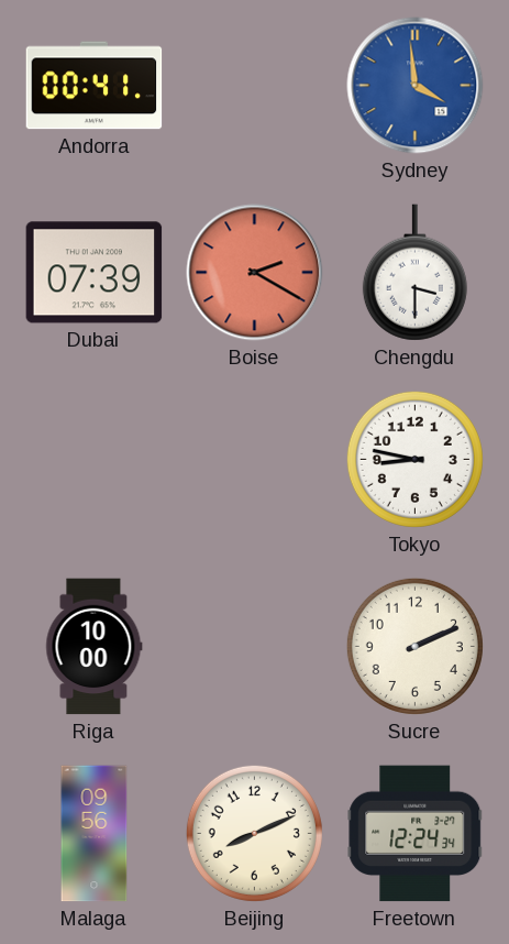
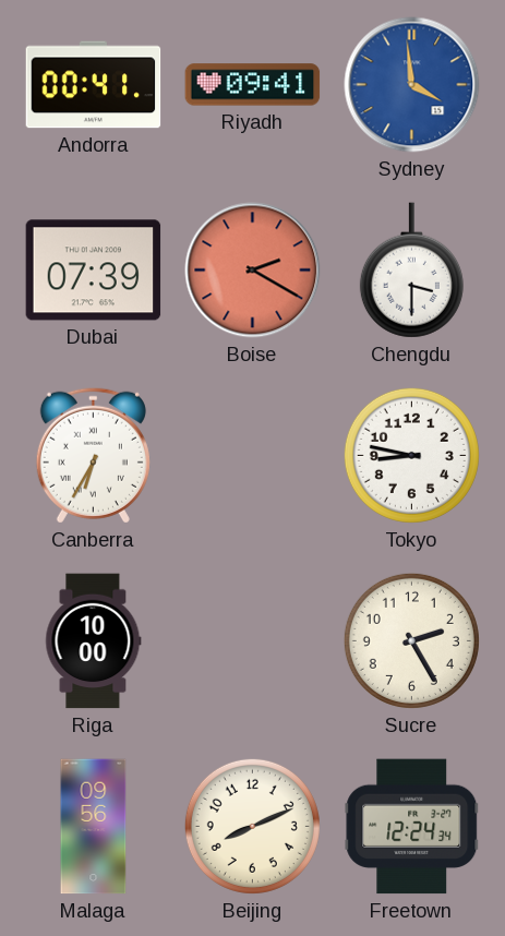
Riyadh: none -> 09:41
Canberra: none -> 6:35
Sucre: 2:11 -> 2:25
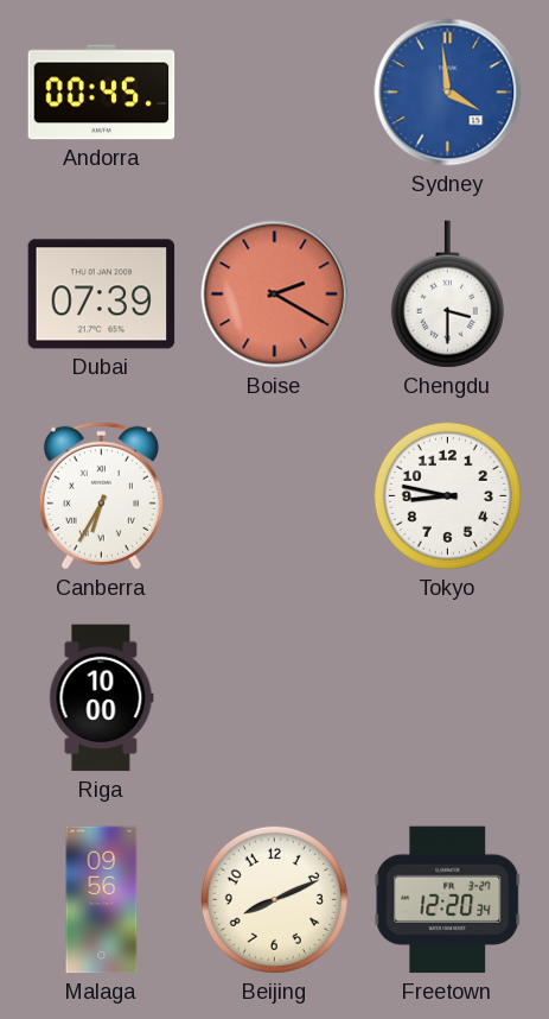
Andorra: 00:41 -> 00:45
Riyadh: 09:41 -> none
Sucre: 2:25 -> none
Freetown: 12:24 -> 12:20
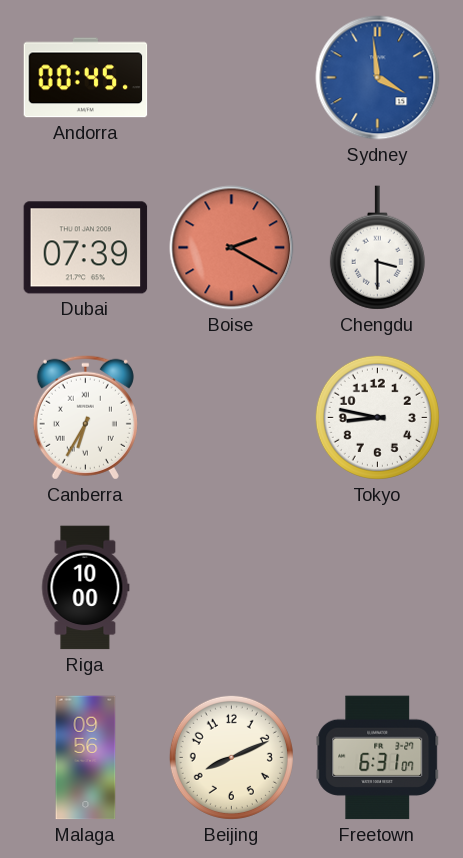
Freetown: 12:20 -> 6:31
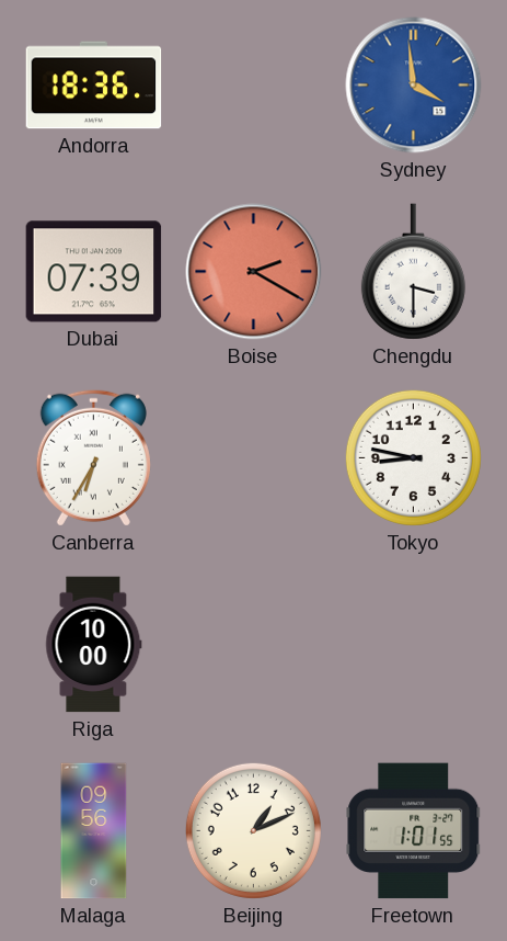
Andorra: 00:45 -> 18:36
Beijing: 8:11 -> 1:11
Freetown: 6:31 -> 1:01
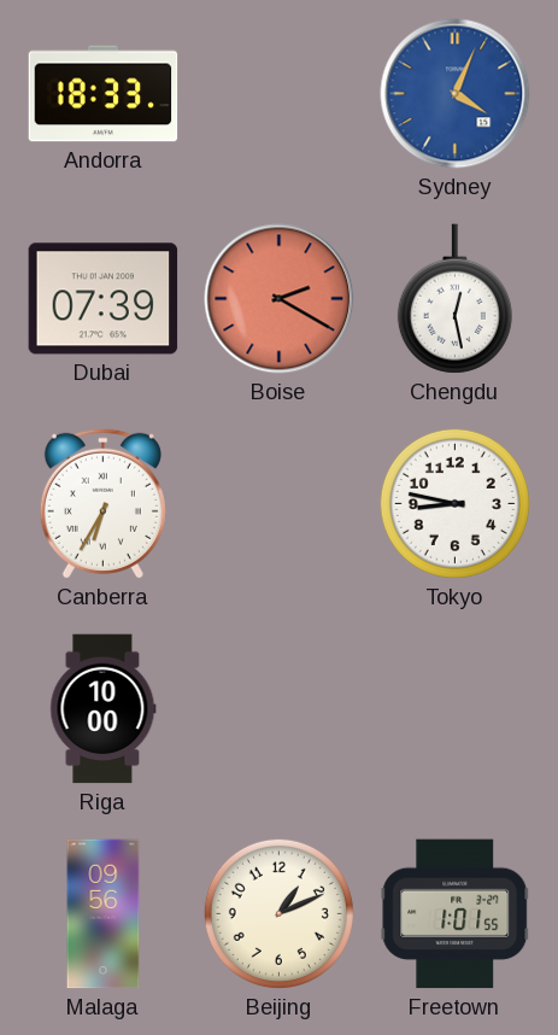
Andorra: 18:36 -> 18:33
Sydney: 3:59 -> 4:04
Chengdu: 3:30 -> 12:28
